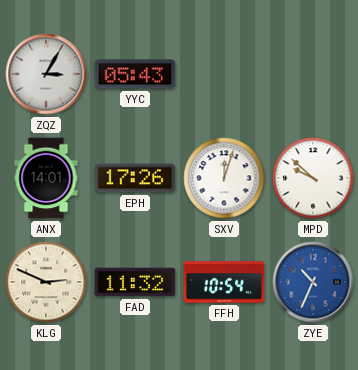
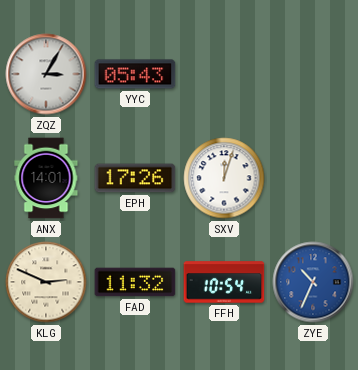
MPD: 9:52 -> none
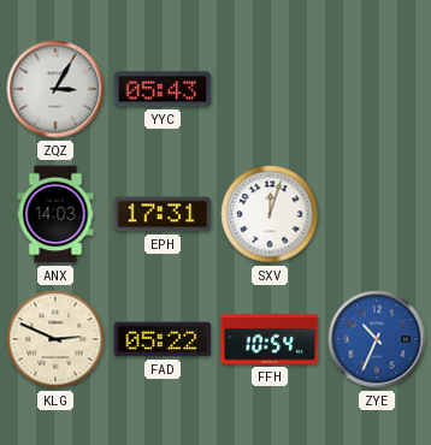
ANX: 14:01 -> 14:03
EPH: 17:26 -> 17:31
FAD: 11:32 -> 05:22
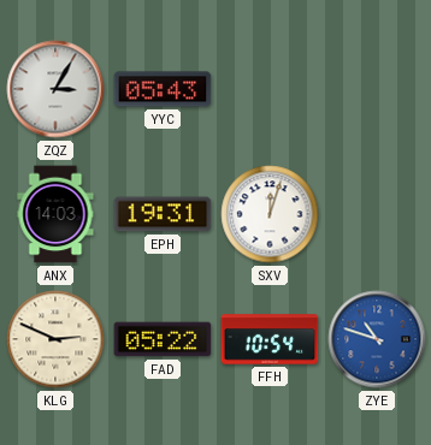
EPH: 17:31 -> 19:31
ZYE: 10:34 -> 10:48
